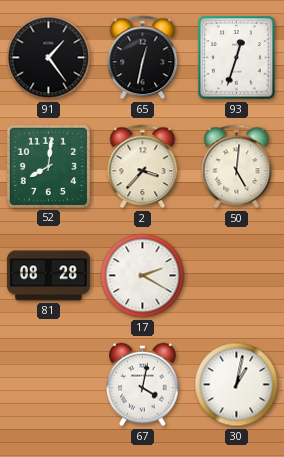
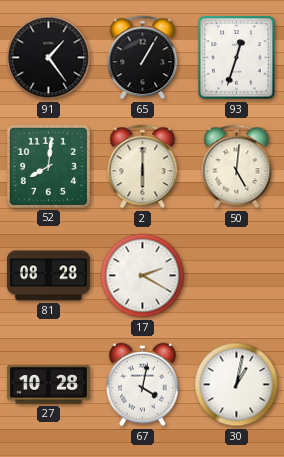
65: 12:32 -> 1:05
2: 3:37 -> 6:00
27: none -> 10:28
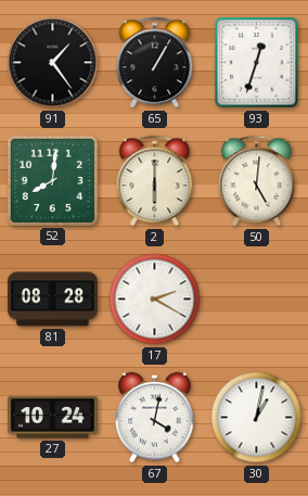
27: 10:28 -> 10:24
